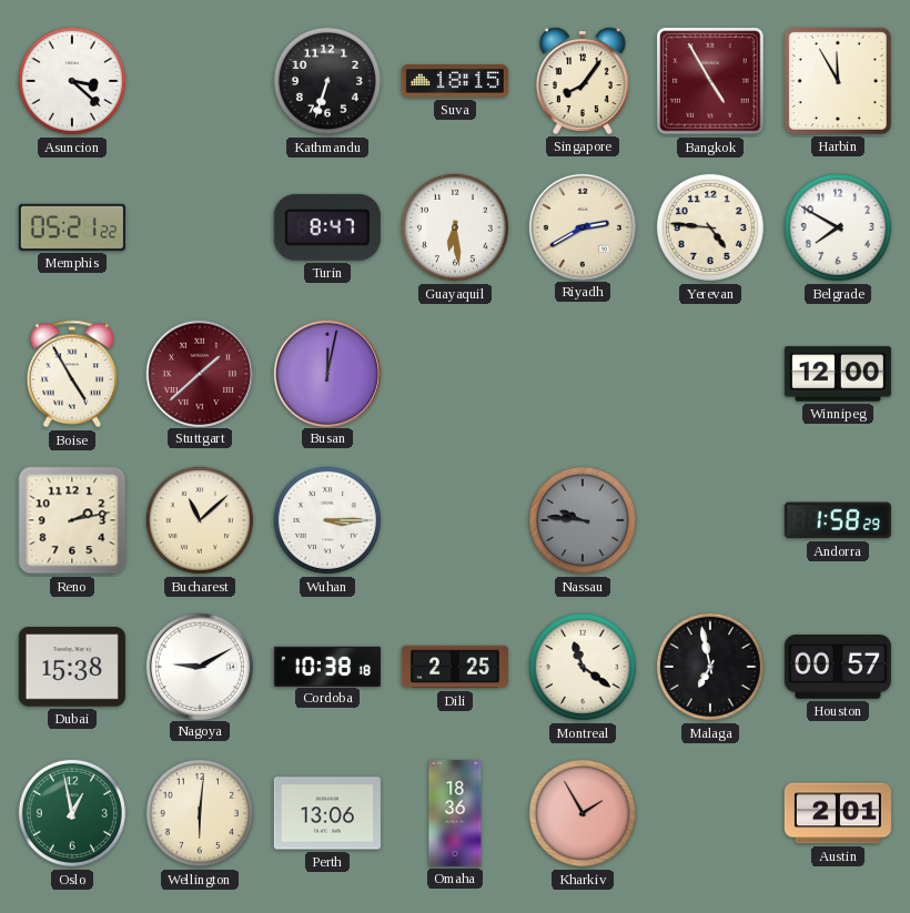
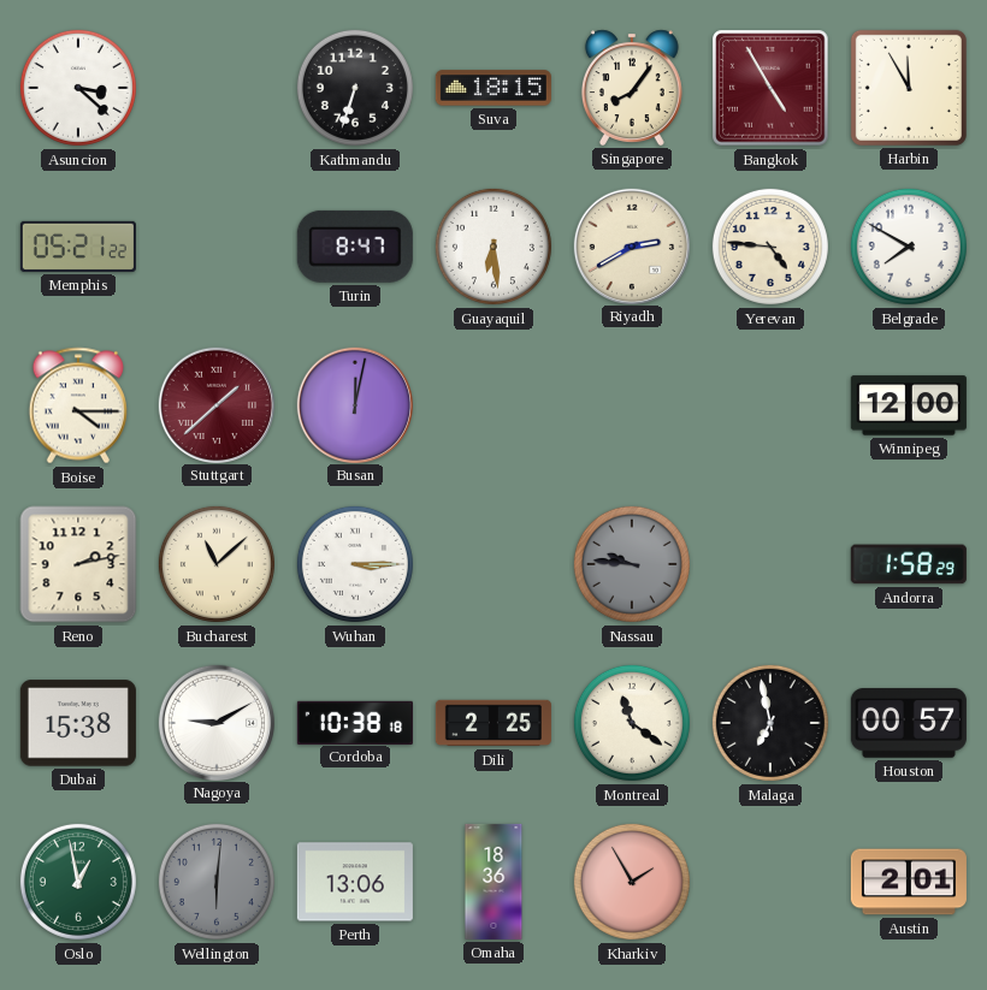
Boise: 4:55 -> 4:15
Wellington dial: cream -> grey
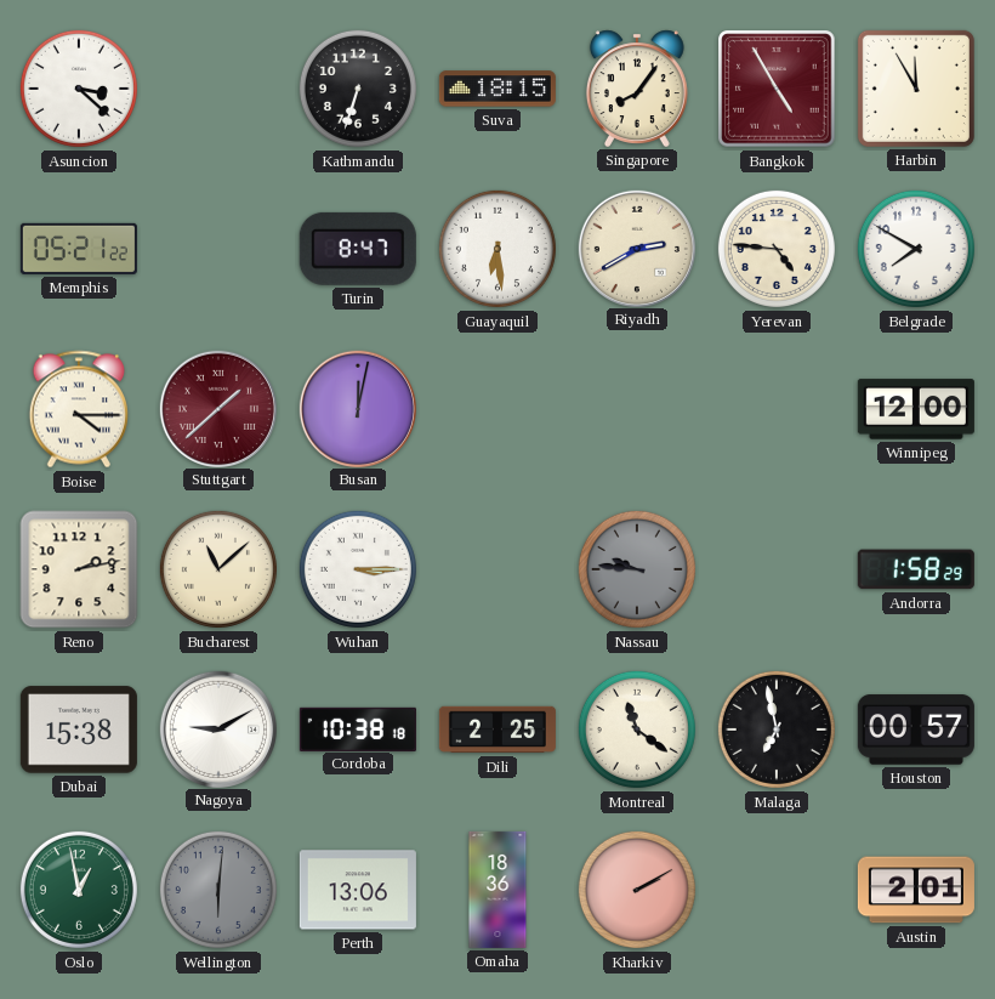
Kharkiv: 1:55 -> 2:10
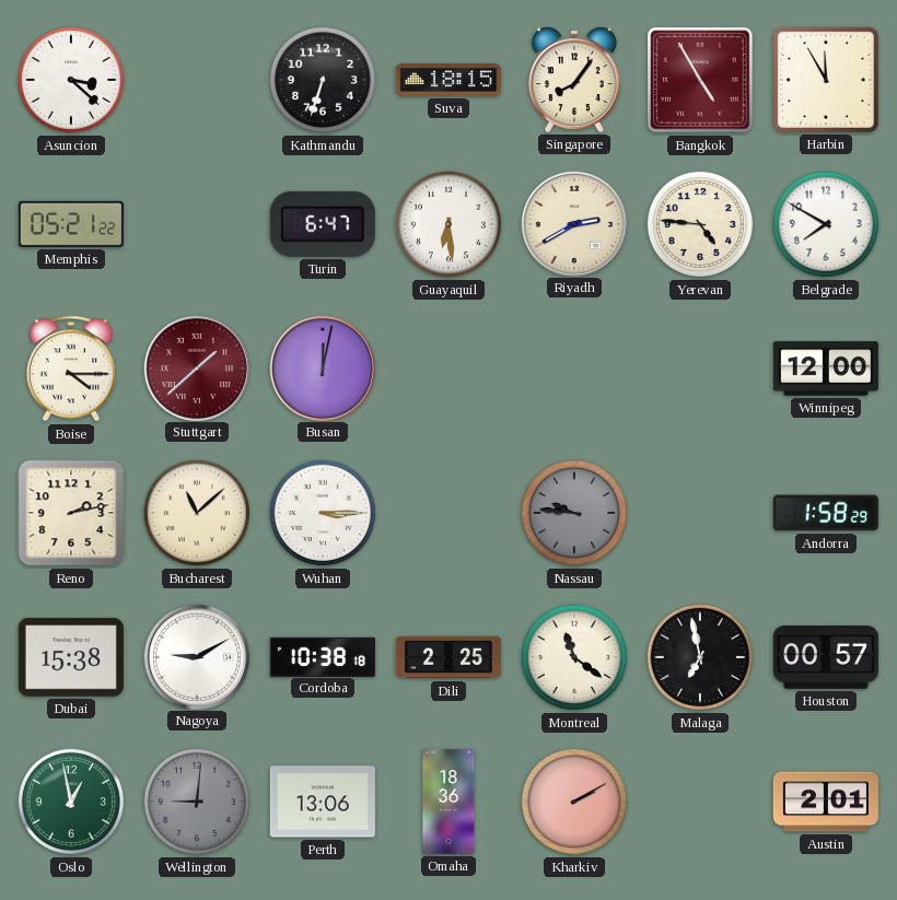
Turin: 8:47 -> 6:47
Wellington: 6:01 -> 9:01
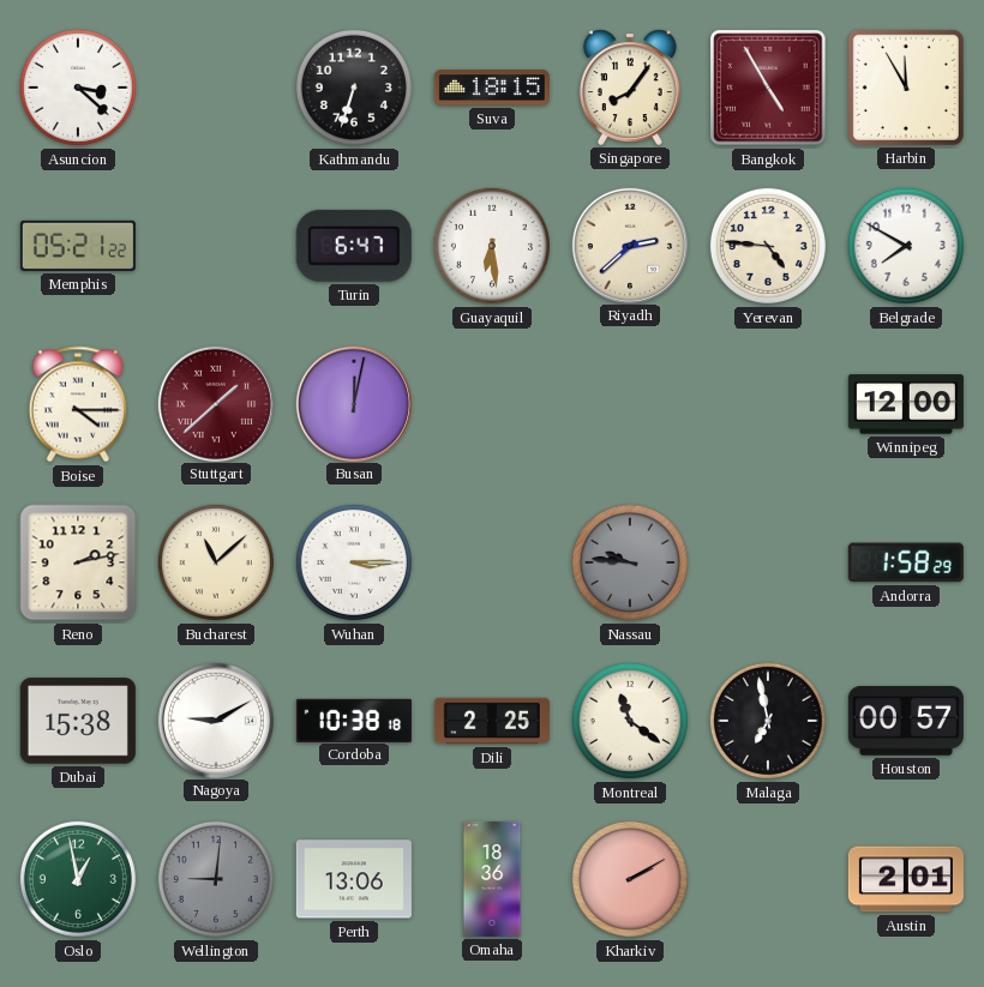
Riyadh: 2:40 -> 2:38
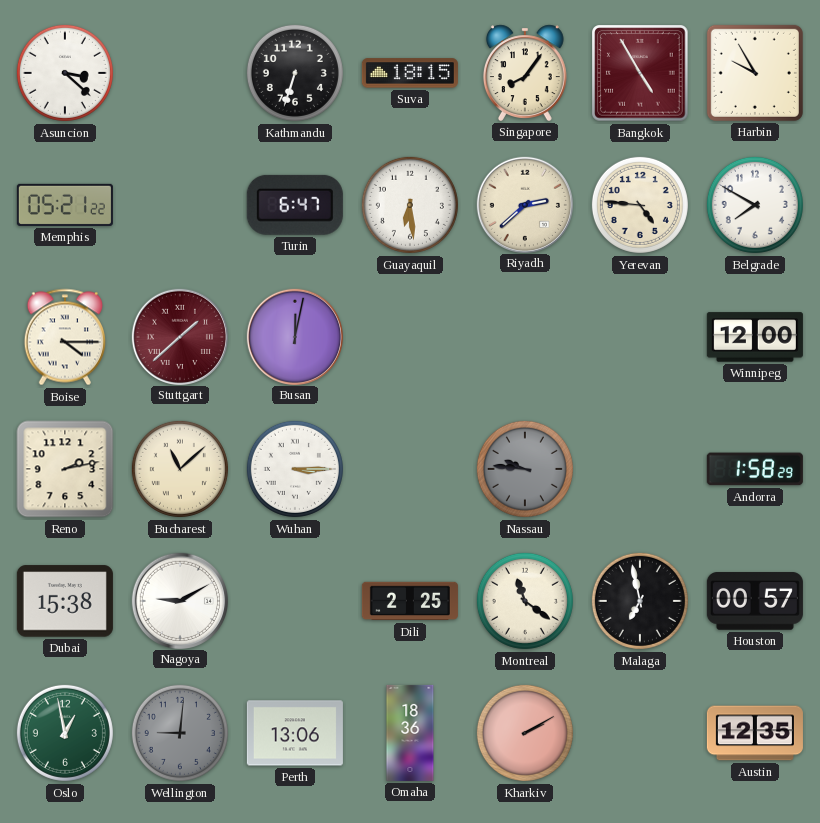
Harbin: 11:55 -> 9:55
Cordoba: 10:38 -> none
Austin: 2:01 -> 12:35
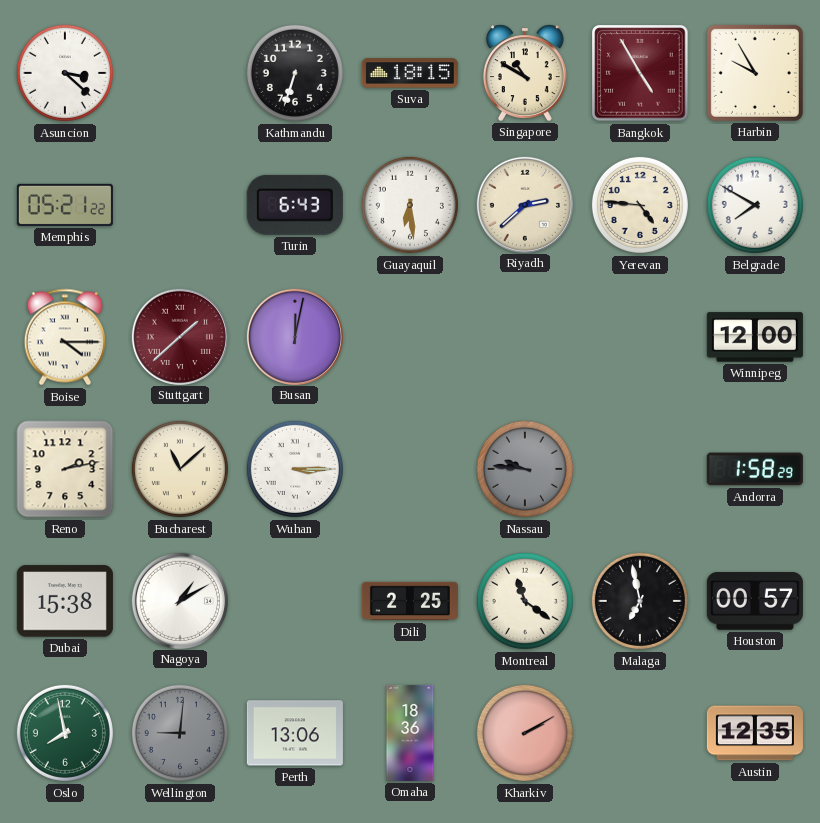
Singapore: 8:06 -> 10:50
Turin: 6:47 -> 6:43
Nagoya: 9:10 -> 1:10
Oslo: 12:58 -> 7:58
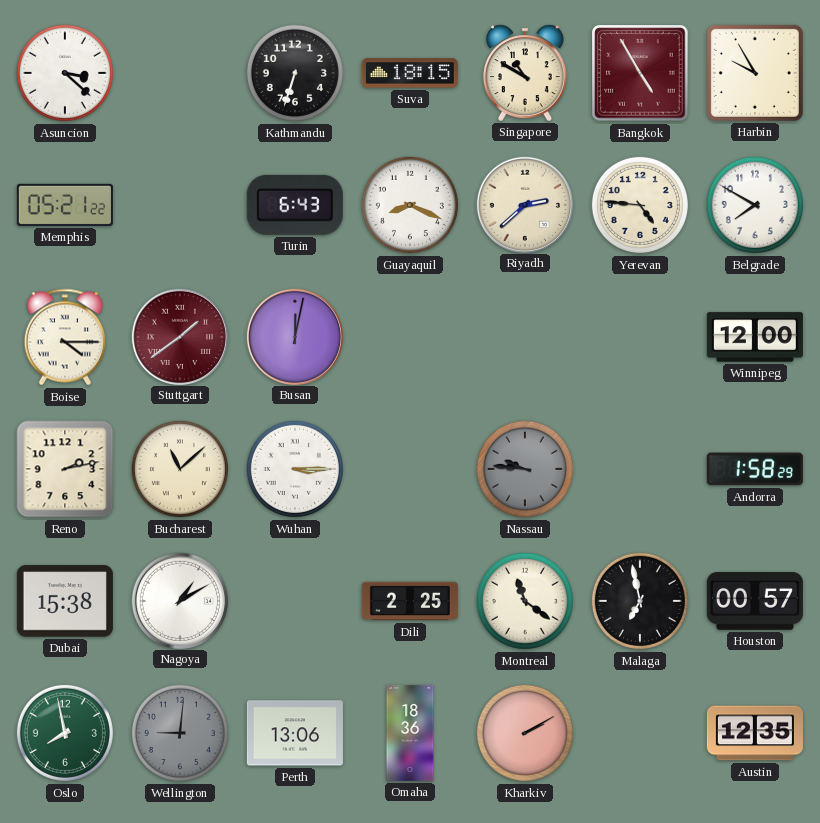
Guayaquil: 6:29 -> 8:19
Stuttgart: 1:38 -> 1:39
